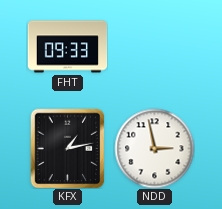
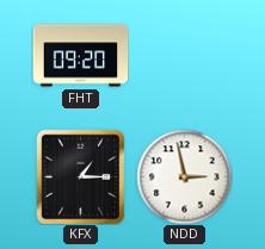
FHT: 09:33 -> 09:20
KFX: 1:13 -> 1:15
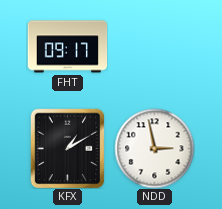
FHT: 09:20 -> 09:17
KFX: 1:15 -> 1:10
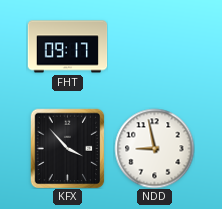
KFX: 1:10 -> 3:53
NDD: 2:58 -> 8:58
